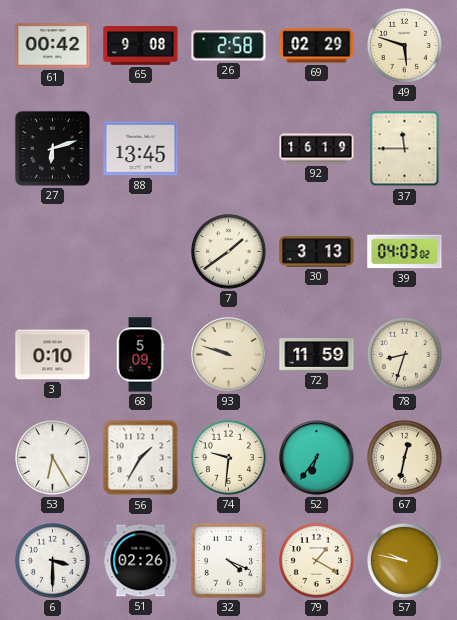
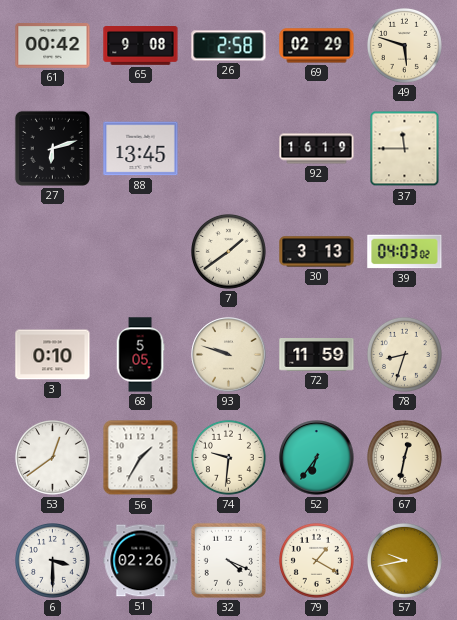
68: 5:09 -> 5:05
53: 6:25 -> 12:39
57: 9:47 -> 9:43
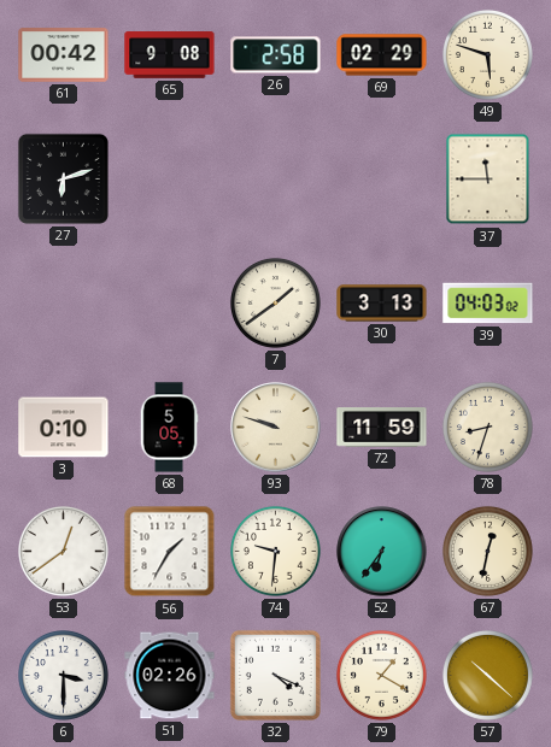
88: 13:45 -> none
92: 16:19 -> none
57: 9:43 -> 10:22
